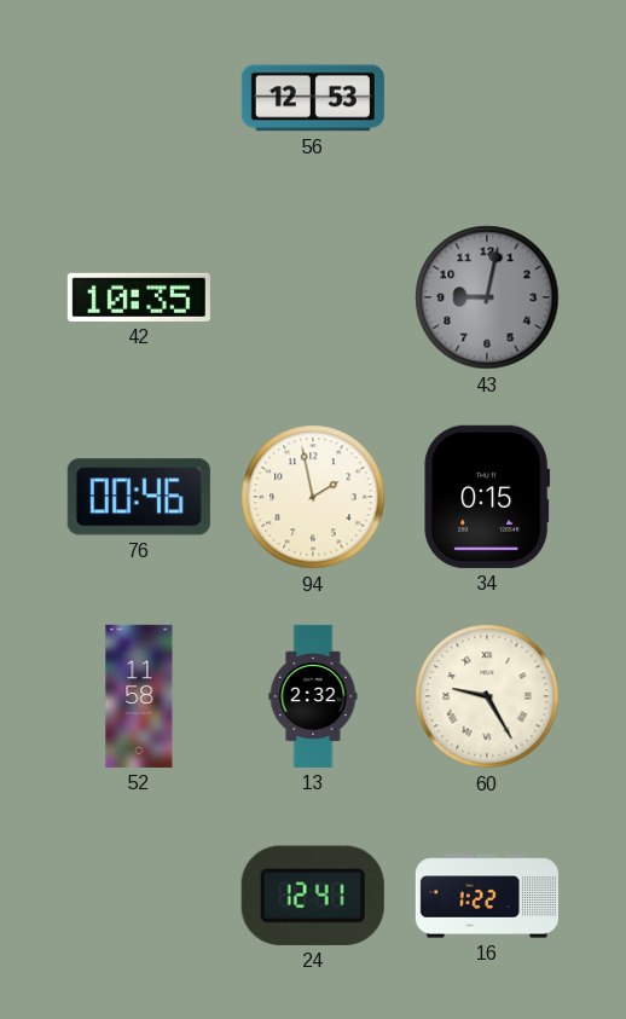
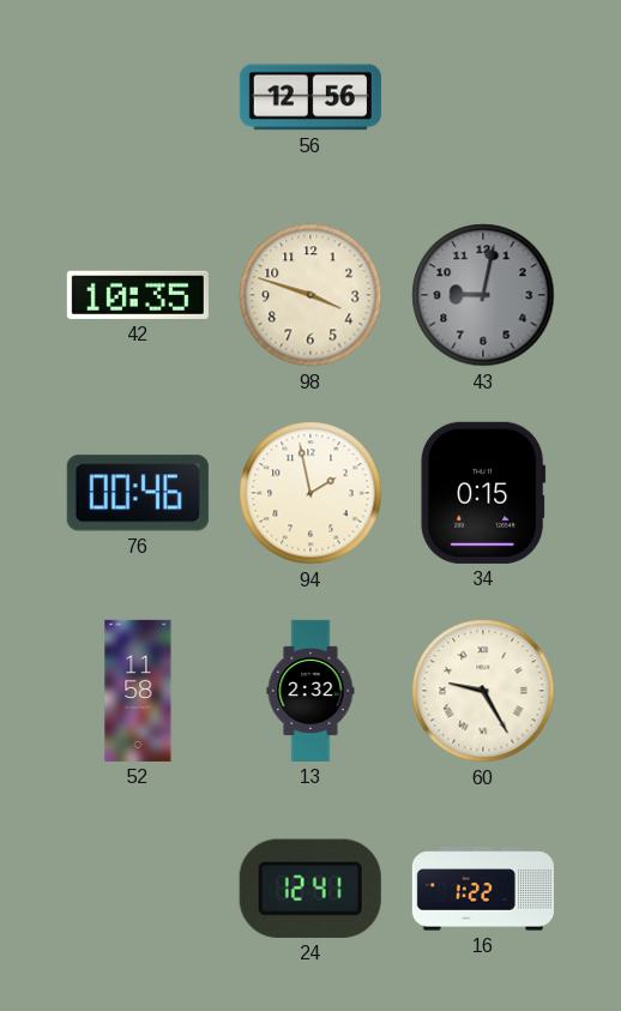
56: 12:53 -> 12:56
98: none -> 3:48
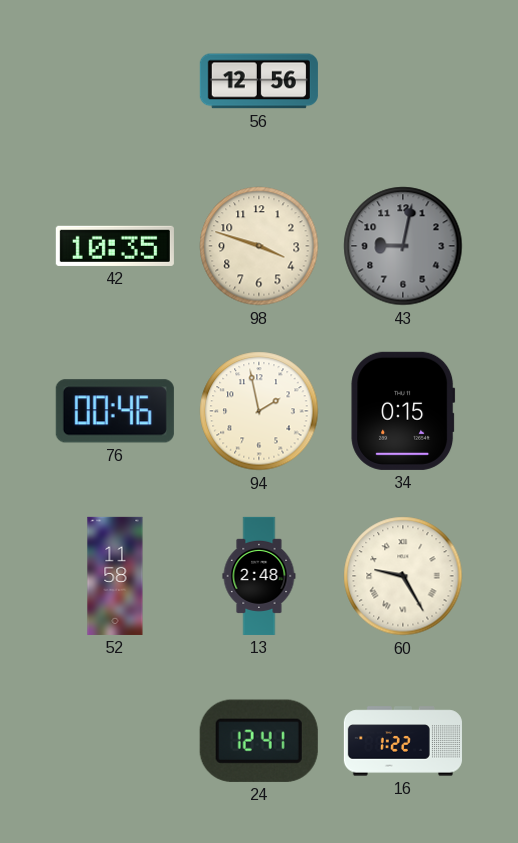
13: 2:32 -> 2:48
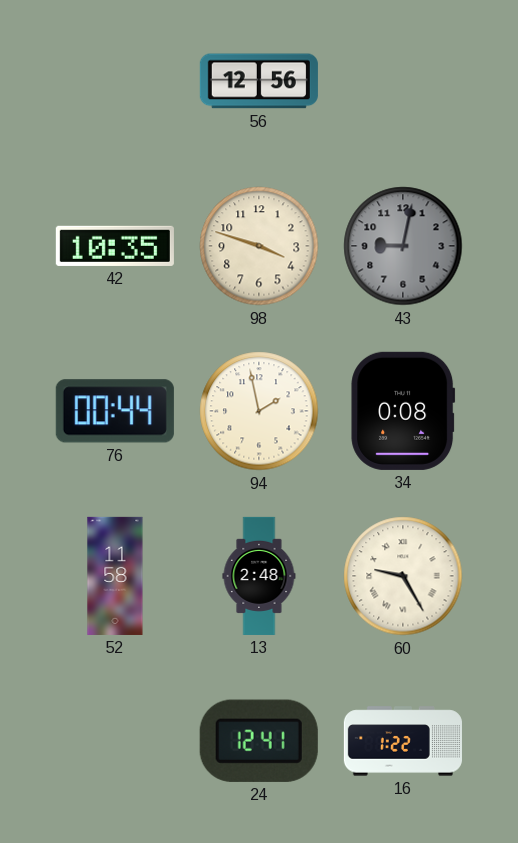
76: 00:46 -> 00:44
34: 0:15 -> 0:08
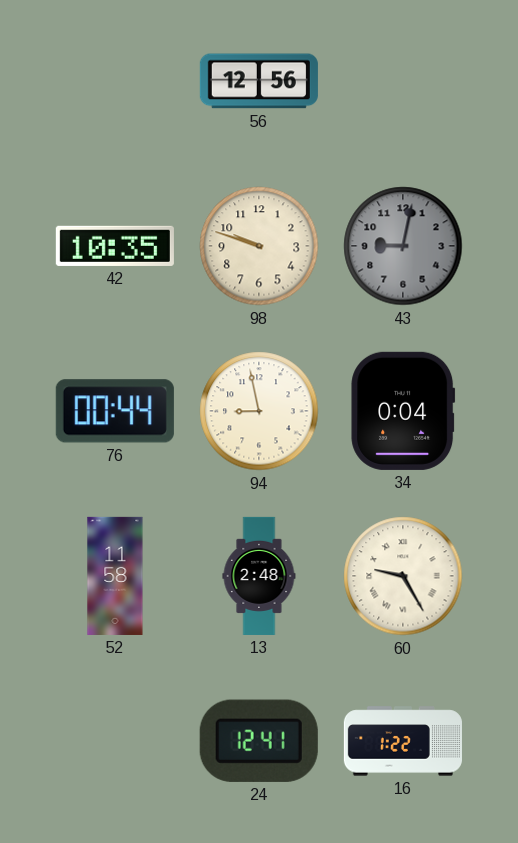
98: 3:48 -> 9:48
94: 1:58 -> 8:58
34: 0:08 -> 0:04
